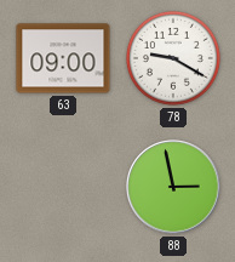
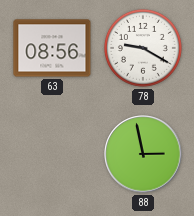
63: 09:00 -> 08:56
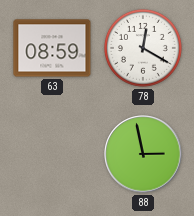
63: 08:56 -> 08:59
78: 9:20 -> 12:20
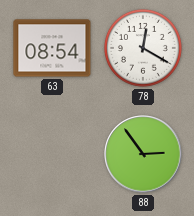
63: 08:59 -> 08:54
88: 2:58 -> 2:54
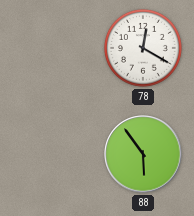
63: 08:54 -> none
88: 2:54 -> 5:54
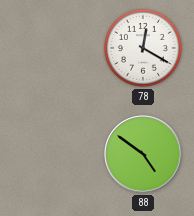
88: 5:54 -> 4:51
